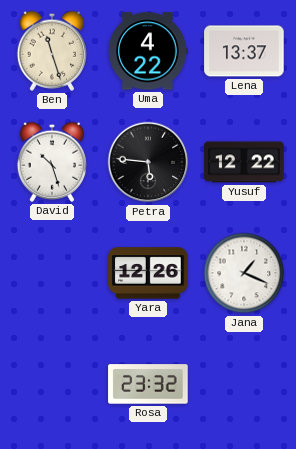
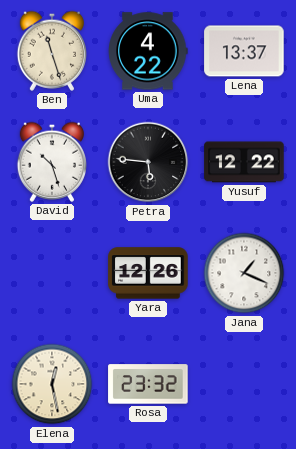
Elena: none -> 12:28
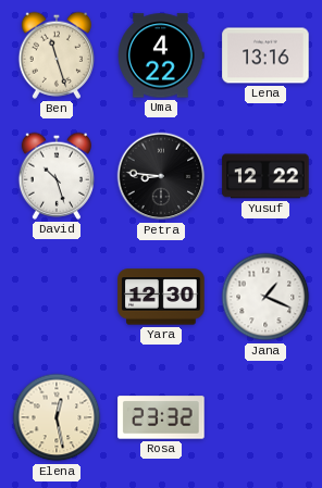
Lena: 13:37 -> 13:16
Petra: 5:46 -> 8:46
Yara: 12:26 -> 12:30
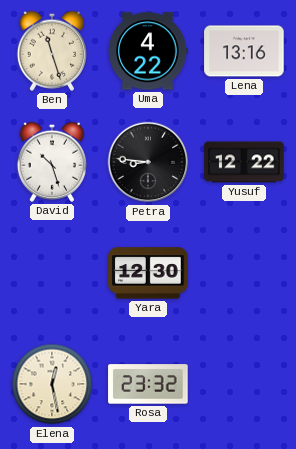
Jana: 1:19 -> none
